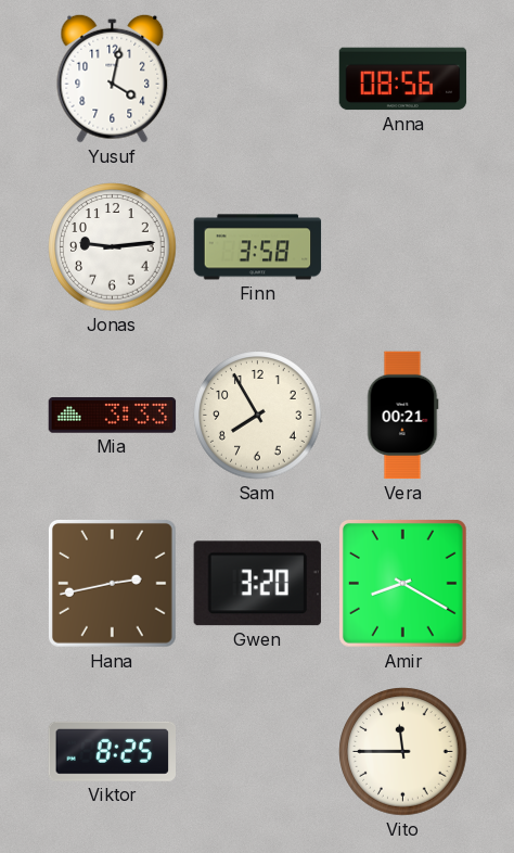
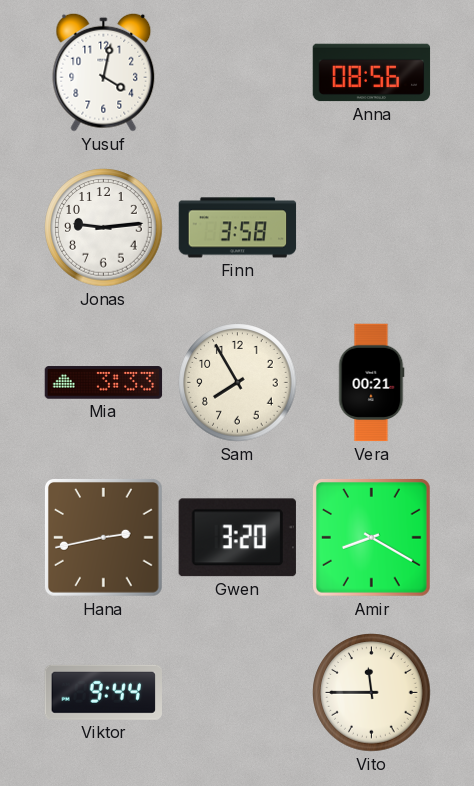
Viktor: 8:25 -> 9:44
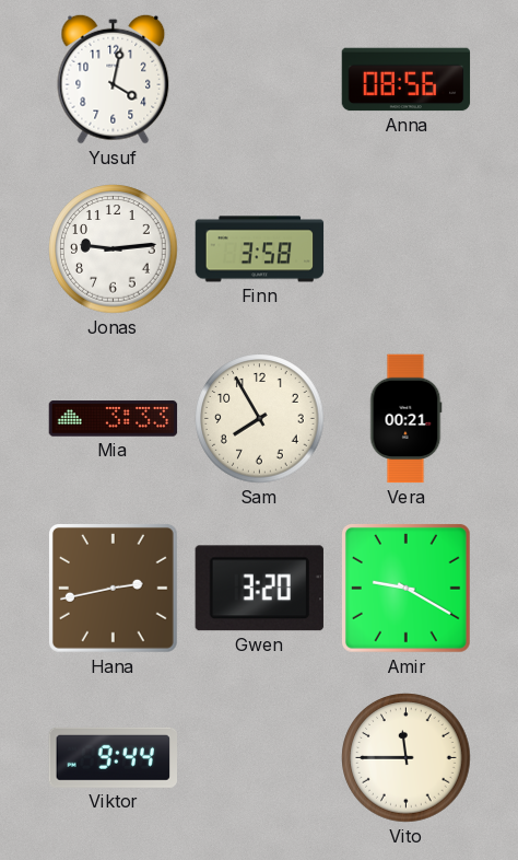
Amir: 8:20 -> 9:20
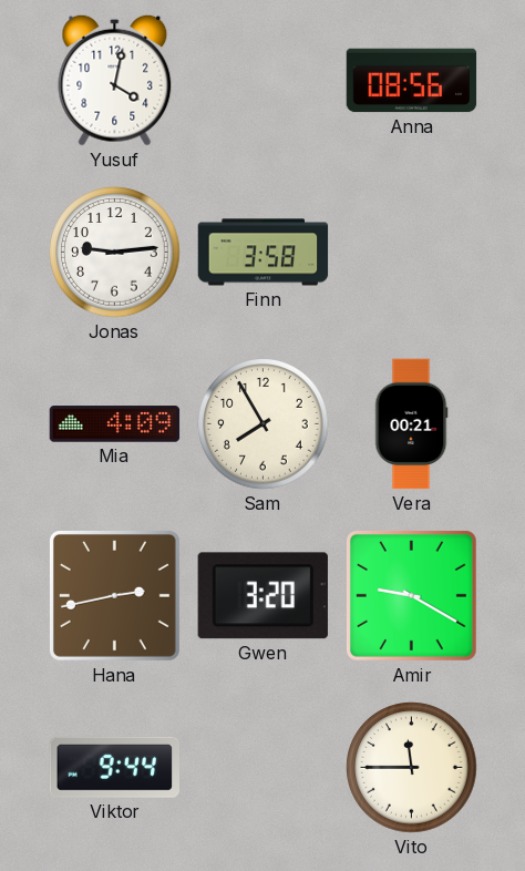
Mia: 3:33 -> 4:09
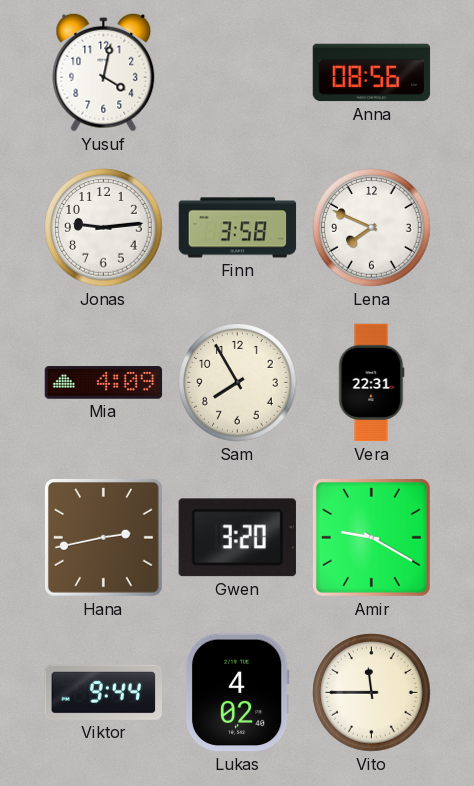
Lena: none -> 7:49
Vera: 00:21 -> 22:31
Lukas: none -> 4:02
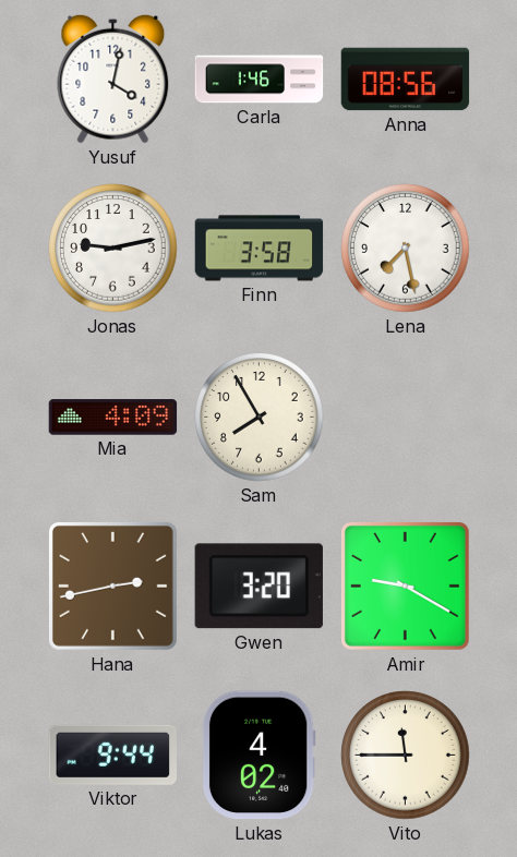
Carla: none -> 1:46
Jonas: 9:14 -> 9:13
Lena: 7:49 -> 7:28
Vera: 22:31 -> none
